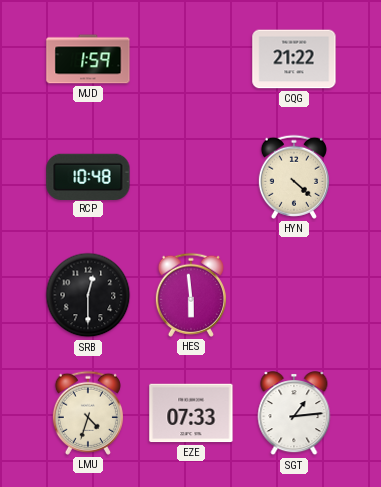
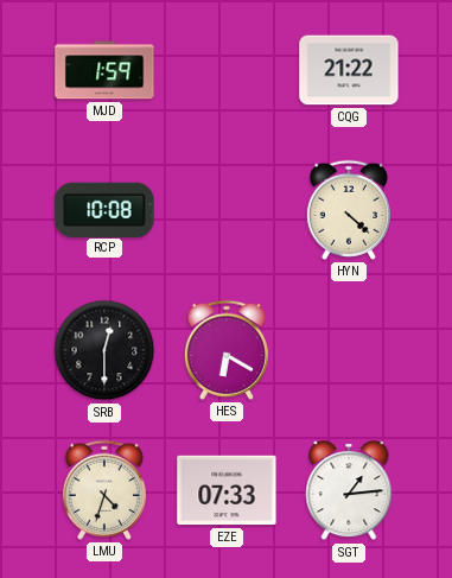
RCP: 10:48 -> 10:08
HES: 5:59 -> 6:20
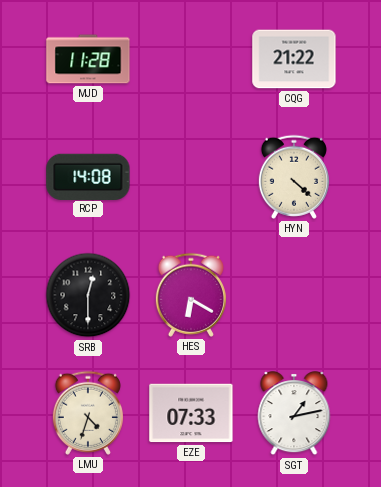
MJD: 1:59 -> 11:28
RCP: 10:08 -> 14:08
SGT: 1:14 -> 1:13
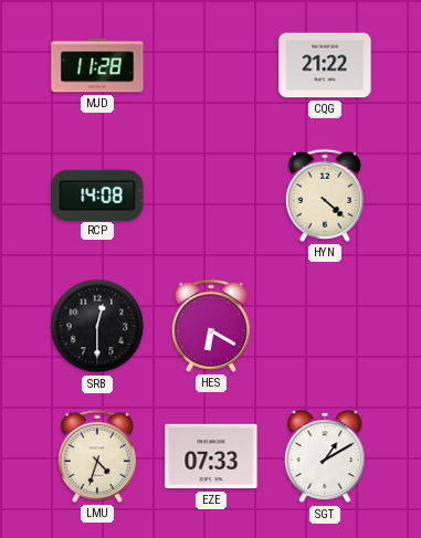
SGT: 1:13 -> 1:10
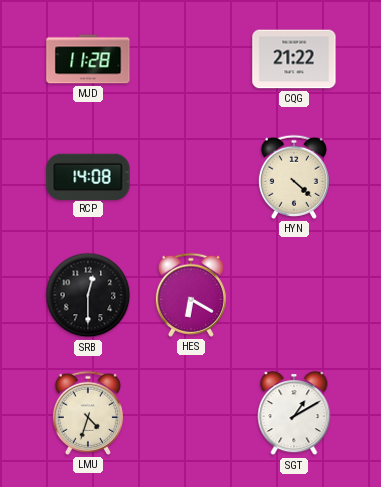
EZE: 07:33 -> none
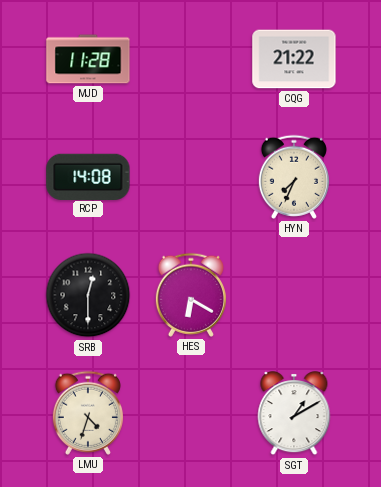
HYN: 4:22 -> 7:34
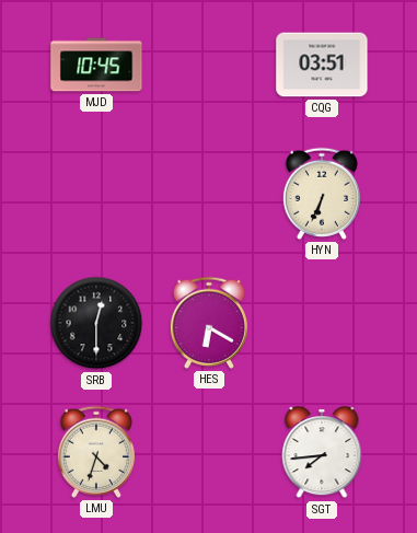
MJD: 11:28 -> 10:45
CQG: 21:22 -> 03:51
RCP: 14:08 -> none
HYN: 7:34 -> 6:34
SGT: 1:10 -> 7:44
